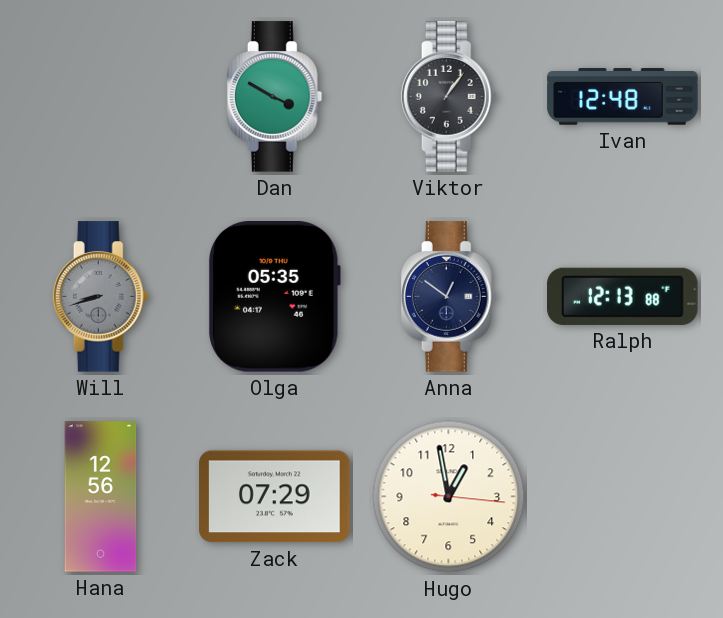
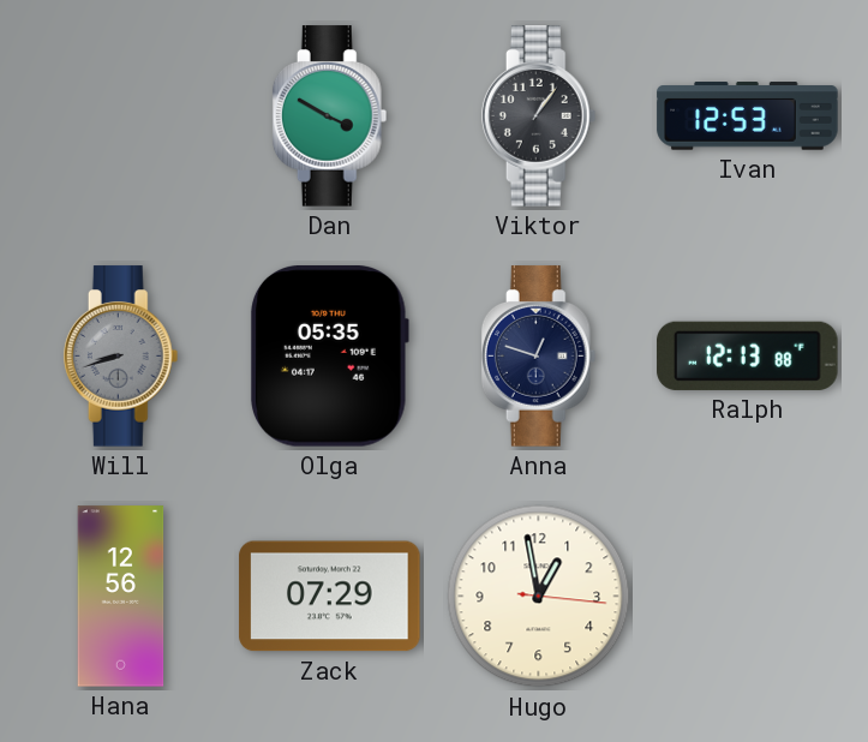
Ivan: 12:48 -> 12:53
Anna: 12:51 -> 12:48
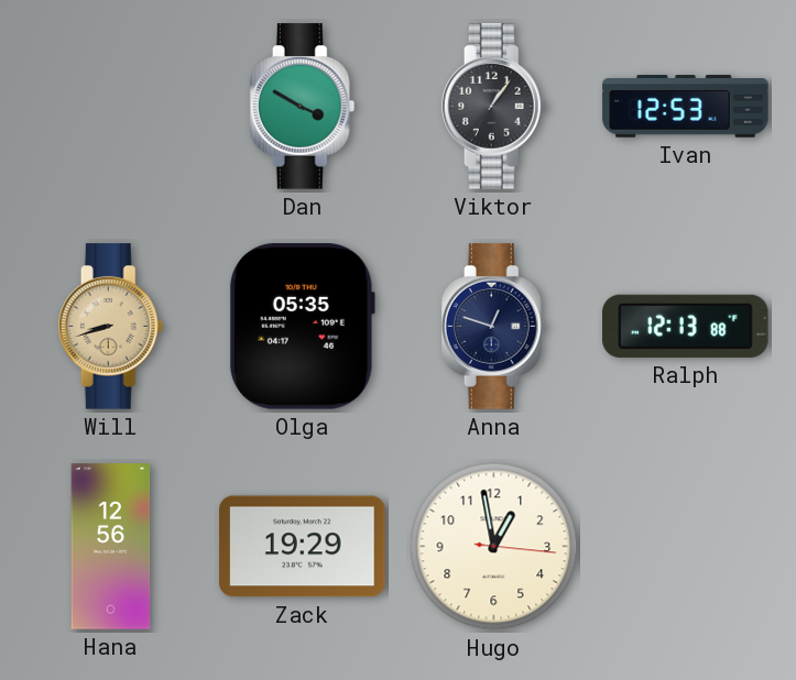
Will dial: grey -> champagne
Zack: 07:29 -> 19:29
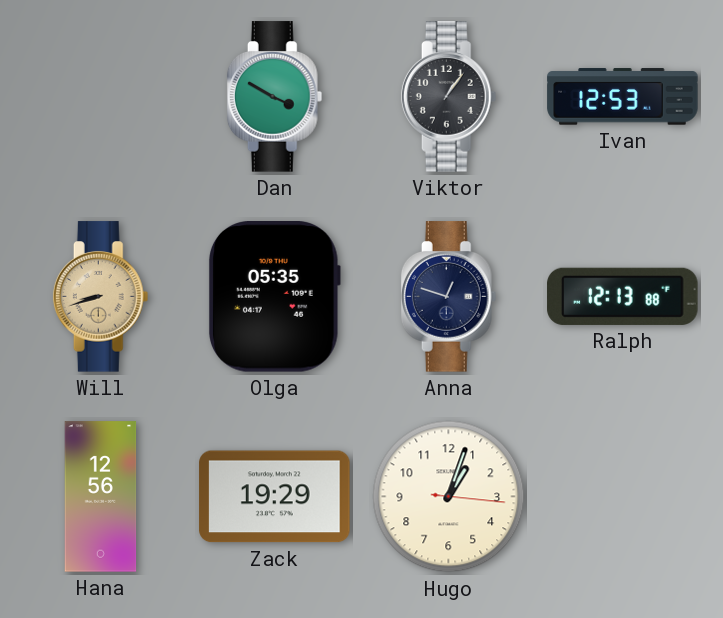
Hugo: 12:58 -> 1:03
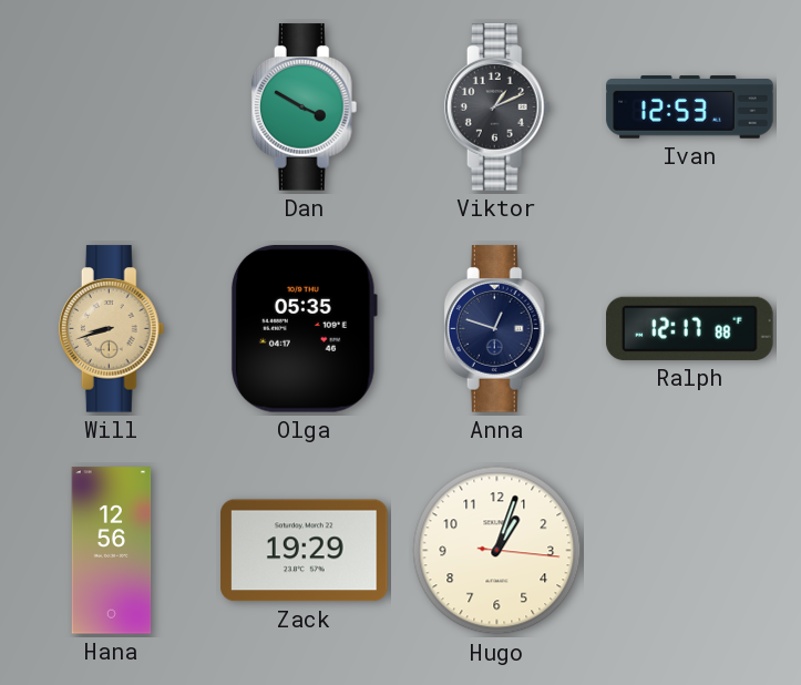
Viktor: 1:06 -> 1:11
Ralph: 12:13 -> 12:17
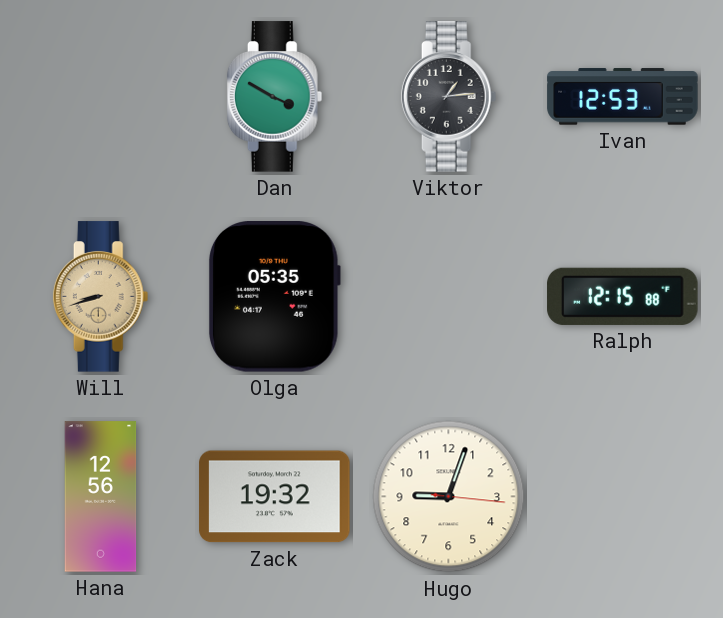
Viktor: 1:11 -> 1:14
Anna: 12:48 -> none
Ralph: 12:17 -> 12:15
Zack: 19:29 -> 19:32
Hugo: 1:03 -> 9:03
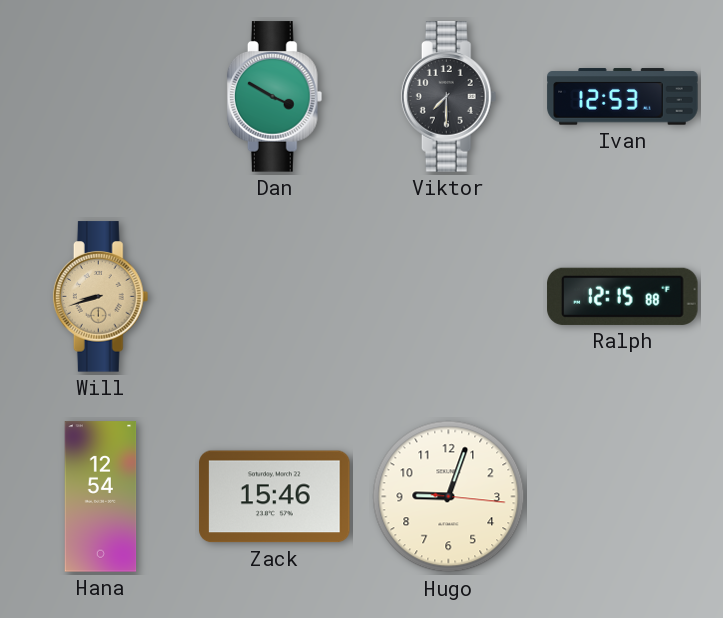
Viktor: 1:14 -> 7:30
Olga: 05:35 -> none
Hana: 12:56 -> 12:54
Zack: 19:32 -> 15:46
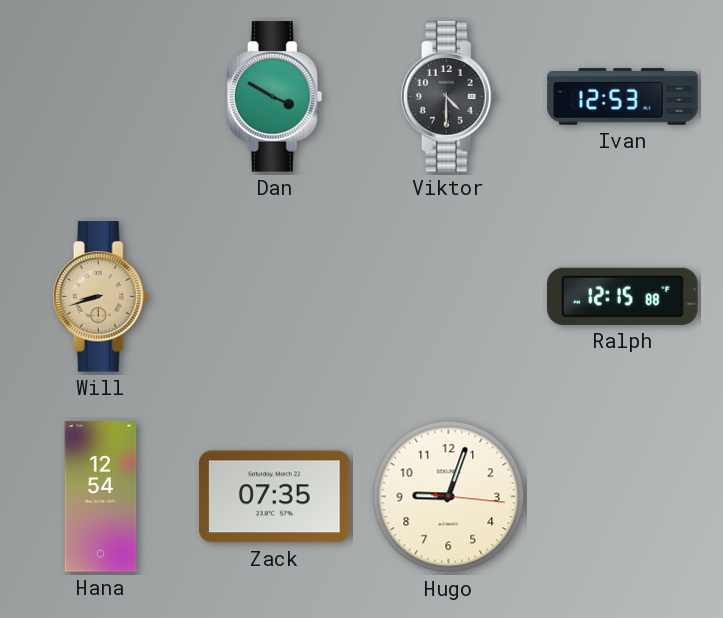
Viktor: 7:30 -> 4:30
Zack: 15:46 -> 07:35
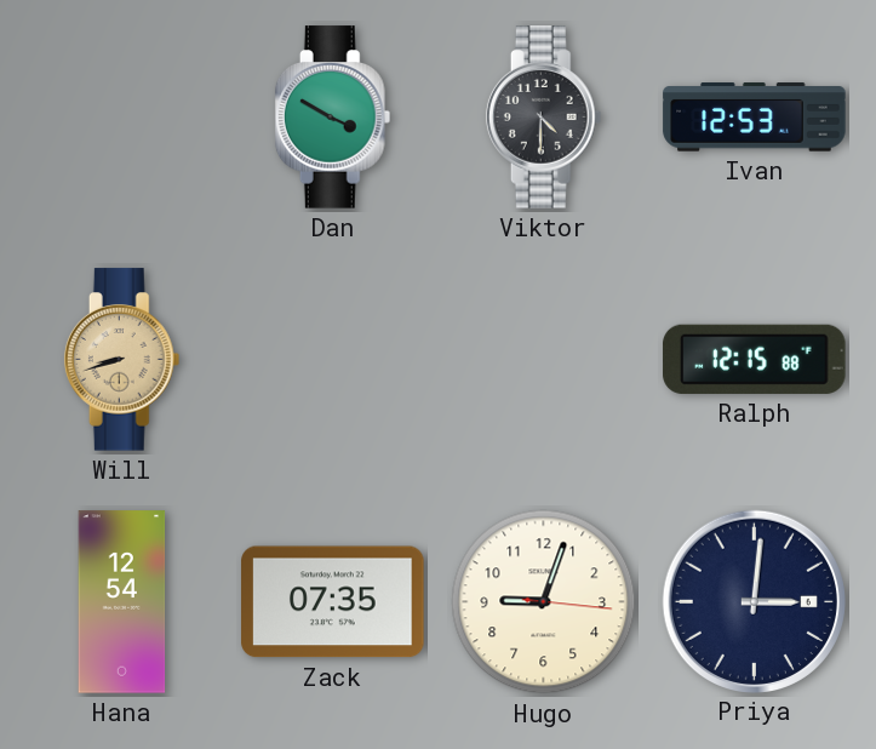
Priya: none -> 3:01
